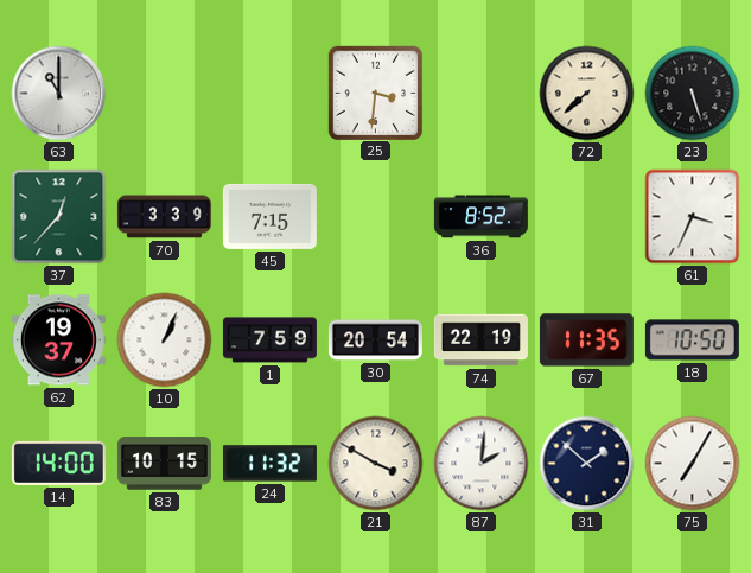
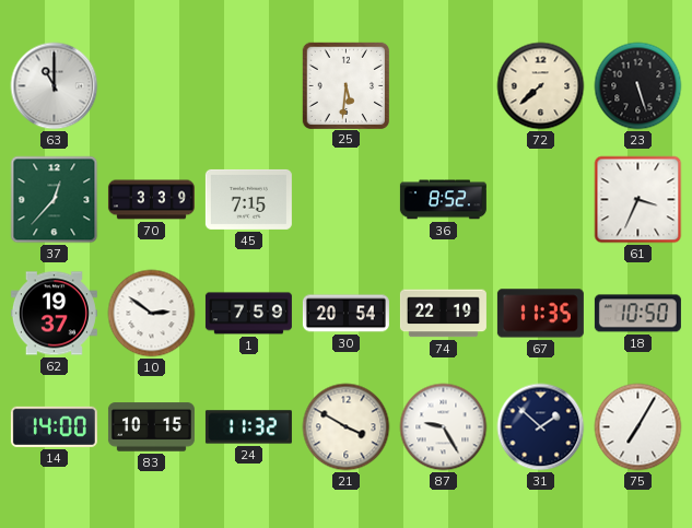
25: 3:31 -> 5:31
10: 1:04 -> 2:51
87: 2:01 -> 9:25
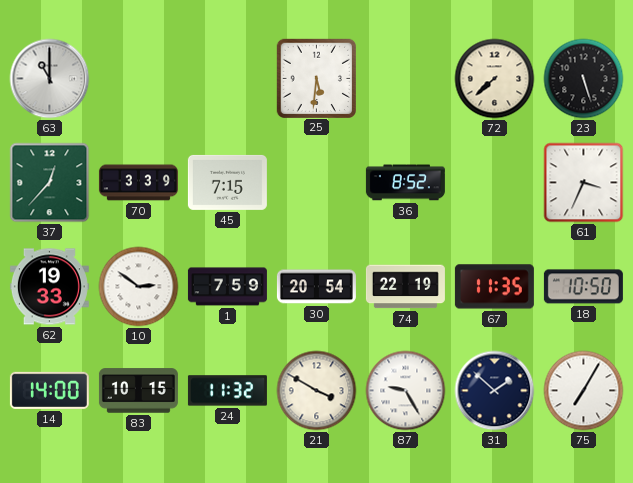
62: 19:37 -> 19:33
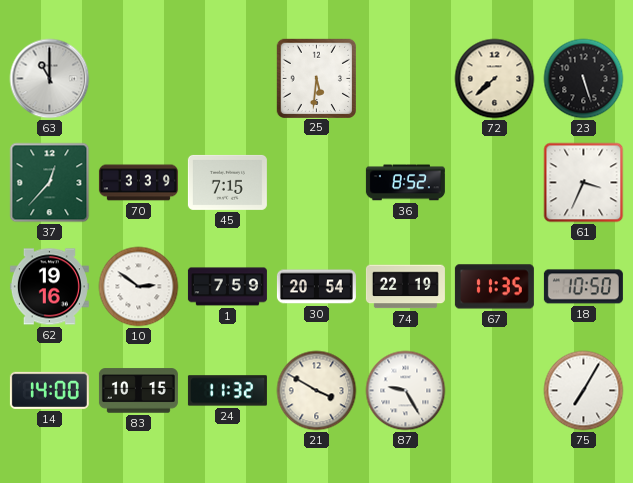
62: 19:33 -> 19:16
31: 1:52 -> none
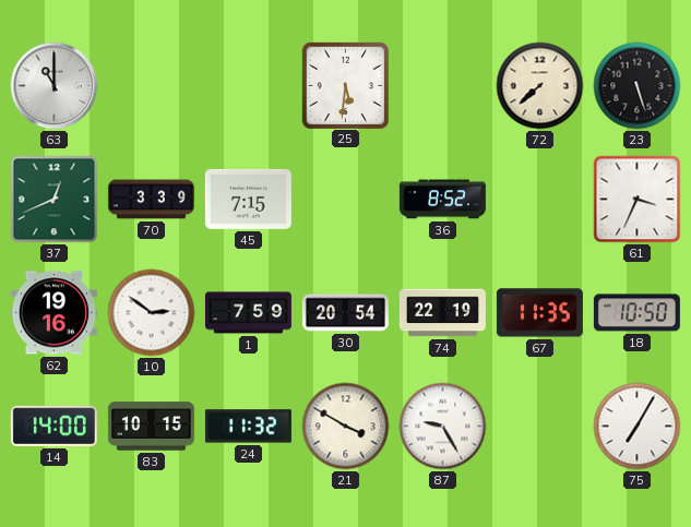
37: 12:37 -> 12:41
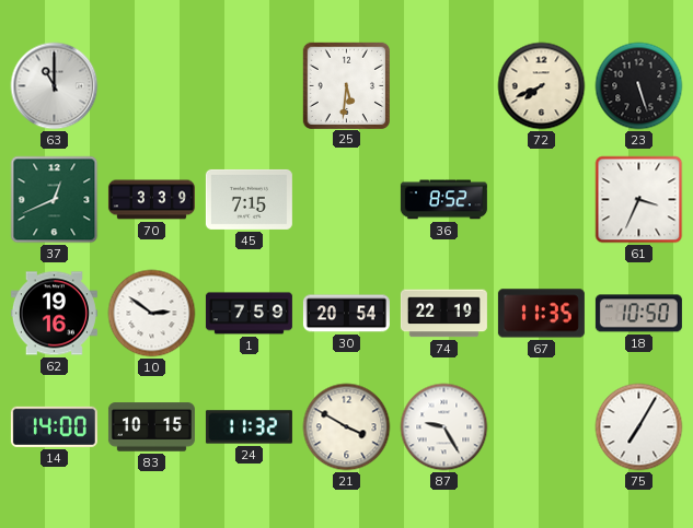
72: 7:38 -> 7:41
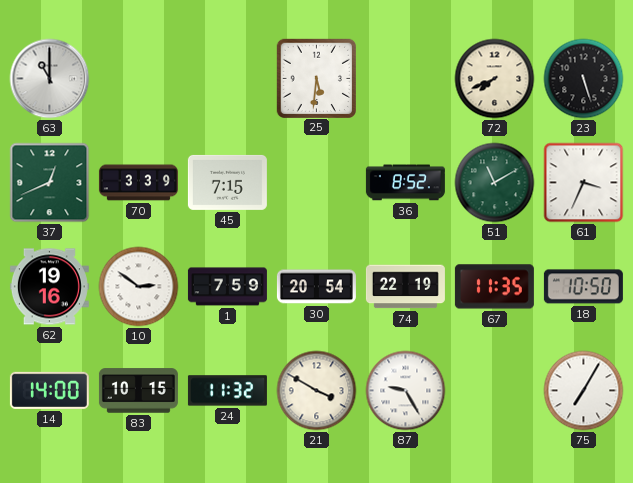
51: none -> 11:10
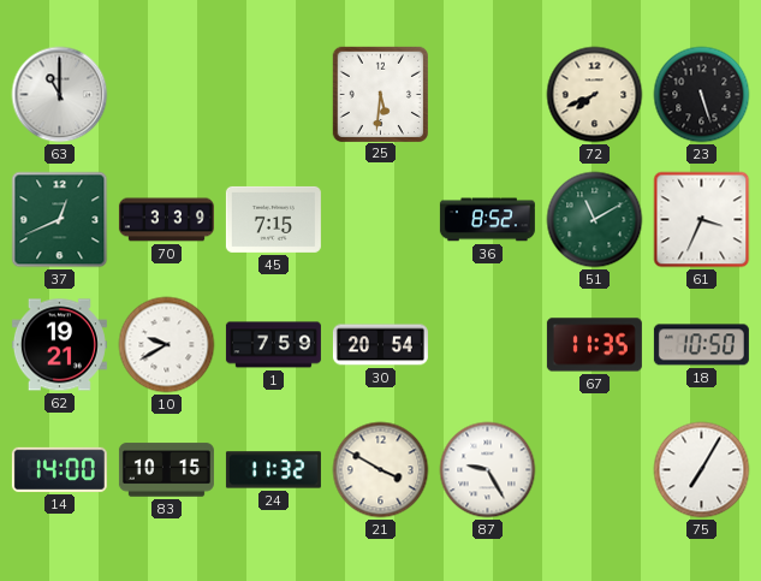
62: 19:16 -> 19:21
10: 2:51 -> 9:40
74: 22:19 -> none
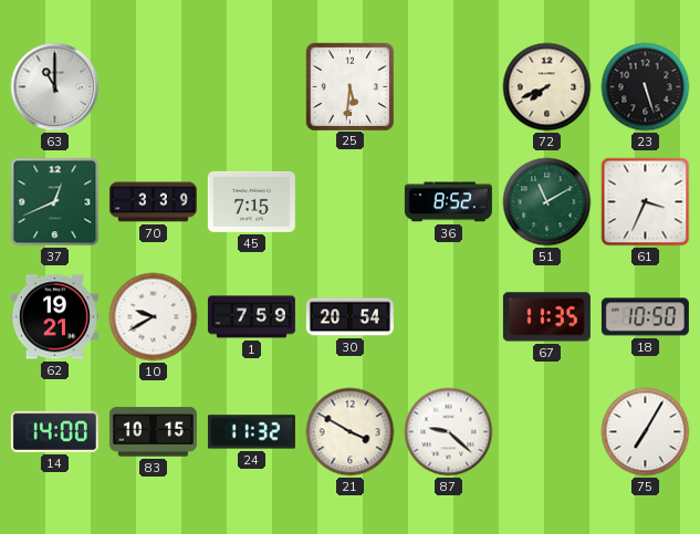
87: 9:25 -> 9:22
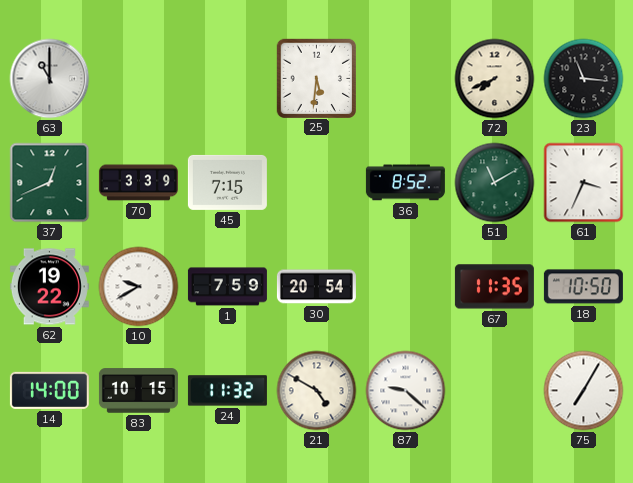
23: 5:27 -> 11:16
62: 19:21 -> 19:22
21: 3:50 -> 4:50
